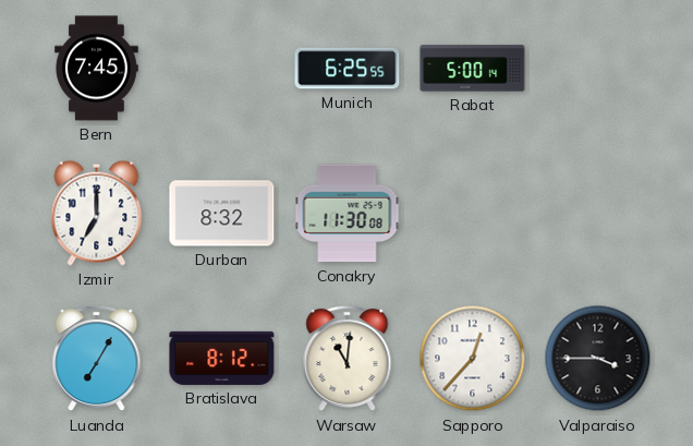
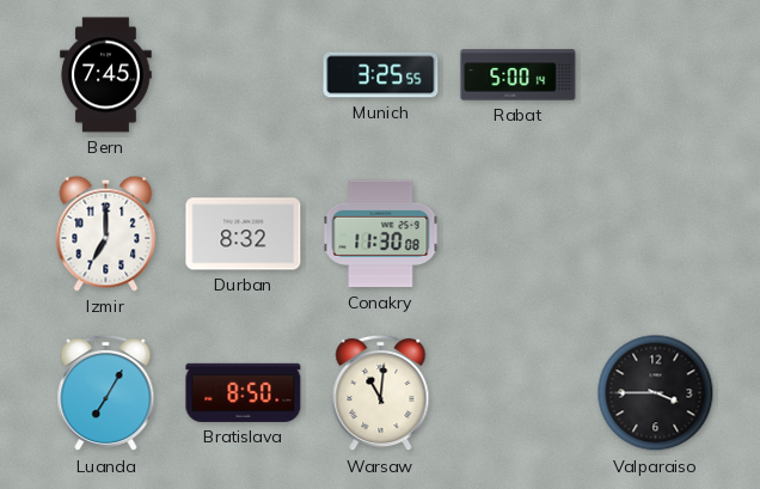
Munich: 6:25 -> 3:25
Bratislava: 8:12 -> 8:50
Sapporo: 12:37 -> none
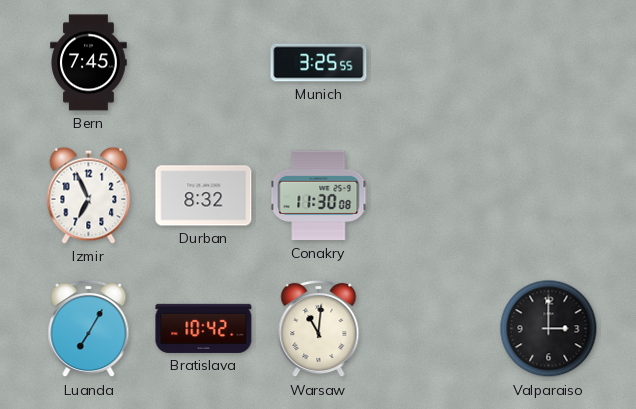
Rabat: 5:00 -> none
Izmir: 7:00 -> 6:56
Bratislava: 8:50 -> 10:42
Valparaiso: 3:45 -> 3:00
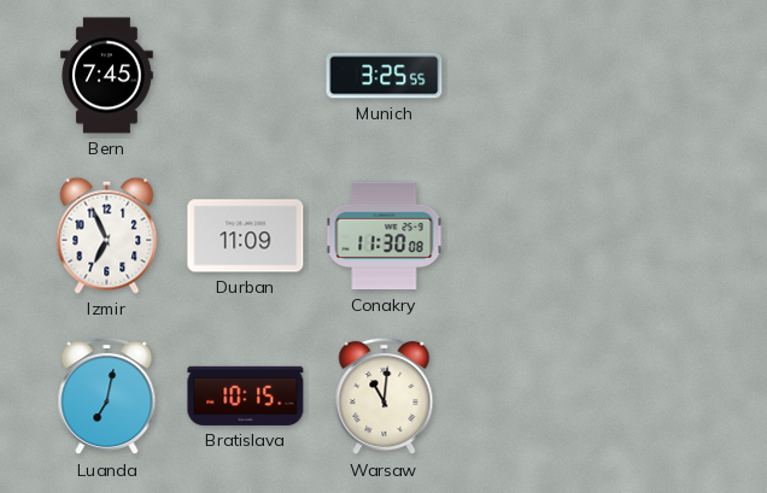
Durban: 8:32 -> 11:09
Luanda: 7:05 -> 7:02
Bratislava: 10:42 -> 10:15
Valparaiso: 3:00 -> none
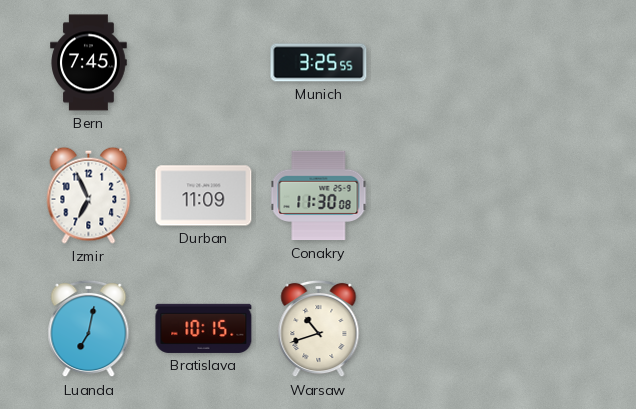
Warsaw: 11:01 -> 10:42
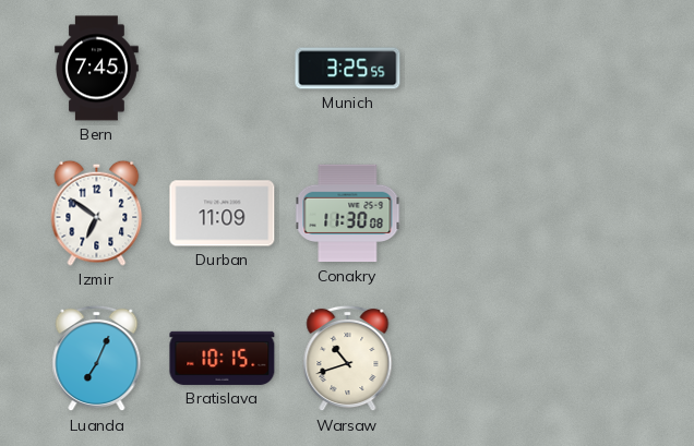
Izmir: 6:56 -> 6:51
Luanda: 7:02 -> 7:04
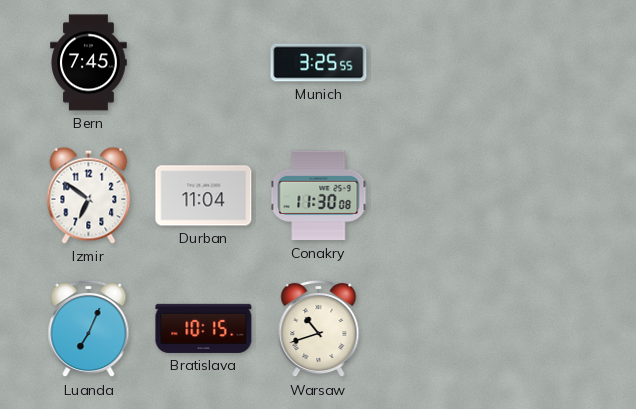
Durban: 11:09 -> 11:04
